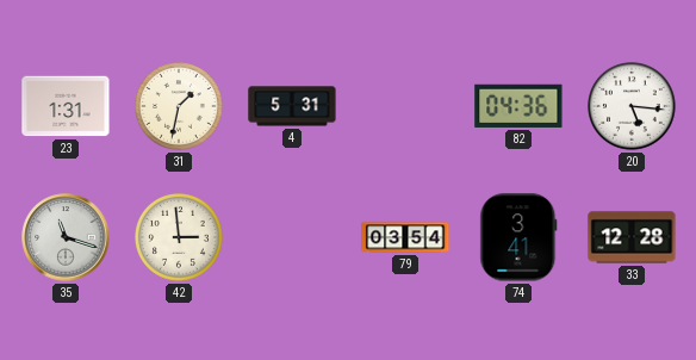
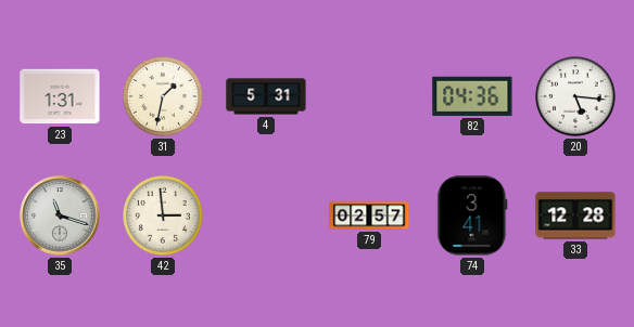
79: 03:54 -> 02:57
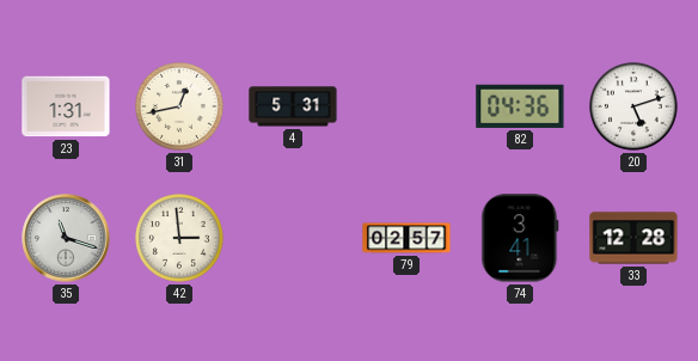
31: 1:32 -> 12:43
20: 5:16 -> 5:12
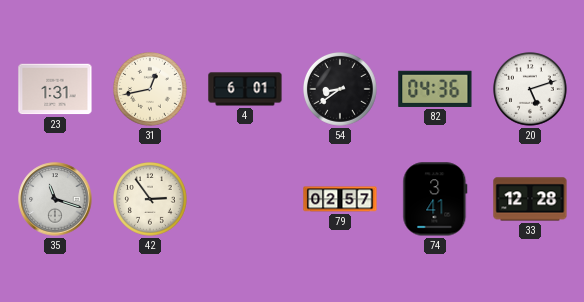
4: 5:31 -> 6:01
54: none -> 8:39
42: 2:59 -> 2:54
